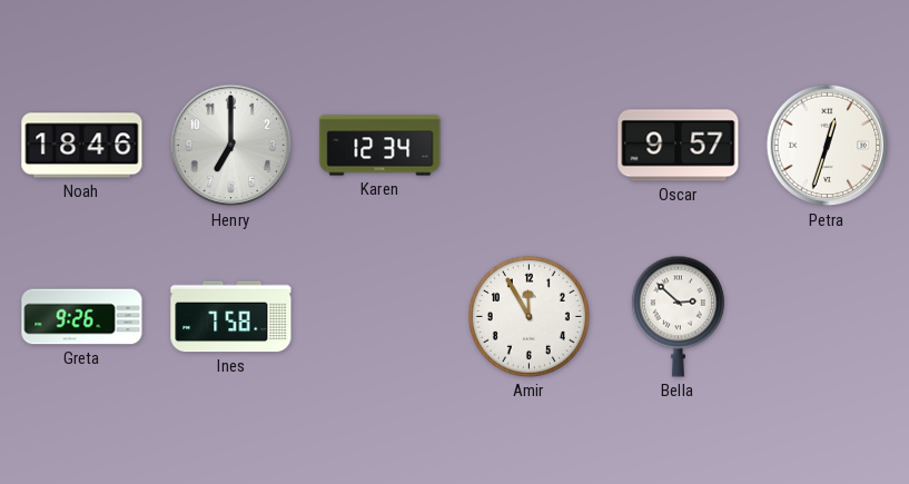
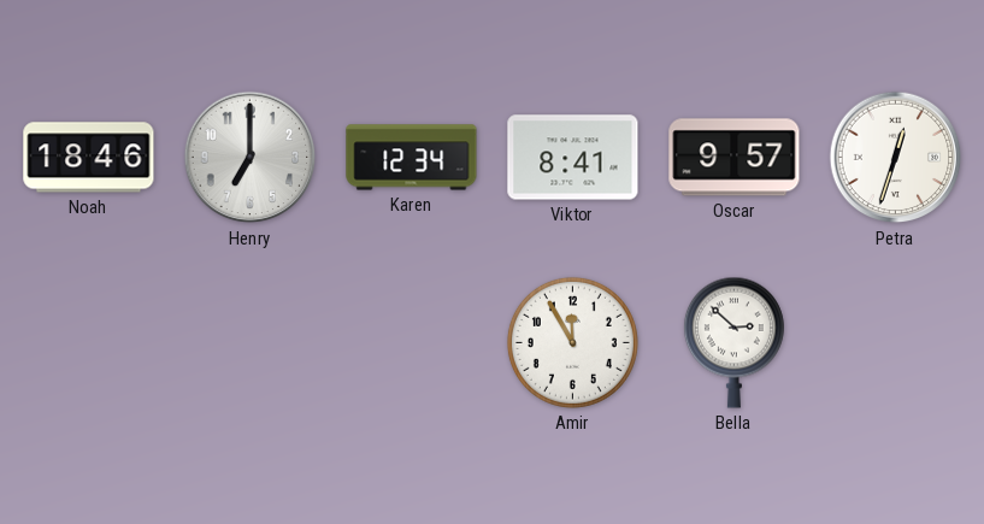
Viktor: none -> 8:41
Greta: 9:26 -> none
Ines: 7:58 -> none
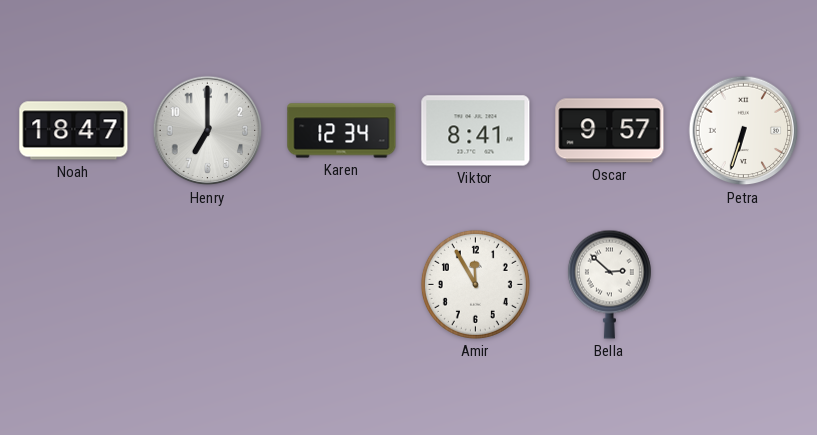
Noah: 18:46 -> 18:47
Petra: 12:33 -> 6:33
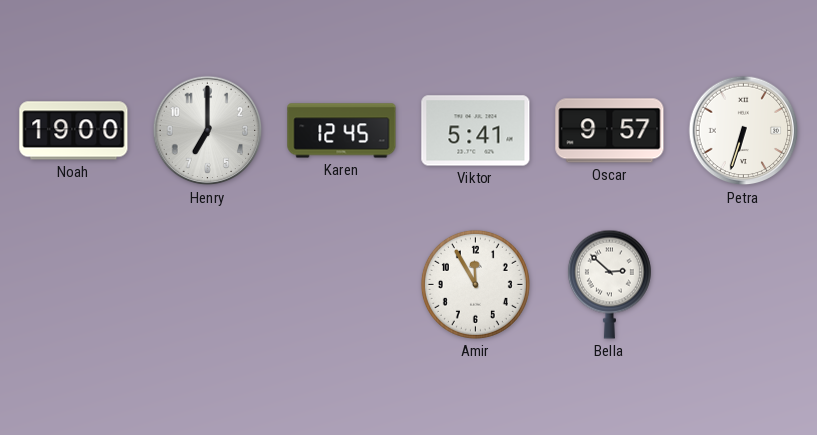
Noah: 18:47 -> 19:00
Karen: 12:34 -> 12:45
Viktor: 8:41 -> 5:41
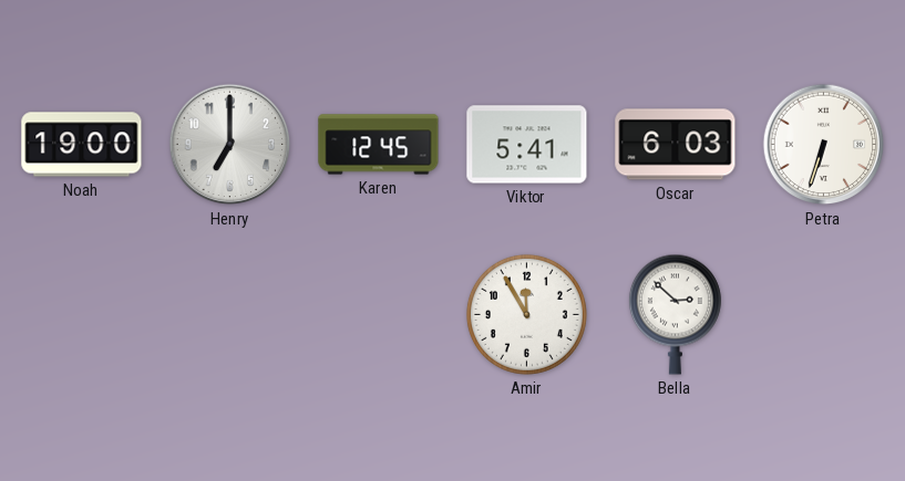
Oscar: 9:57 -> 6:03
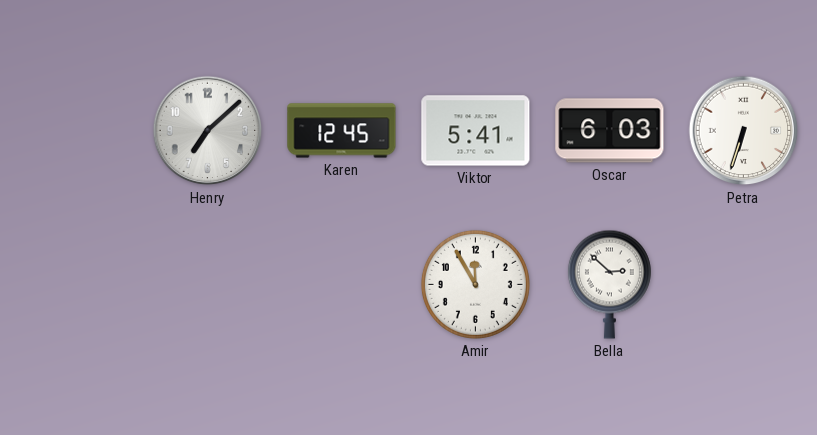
Noah: 19:00 -> none
Henry: 7:00 -> 7:08
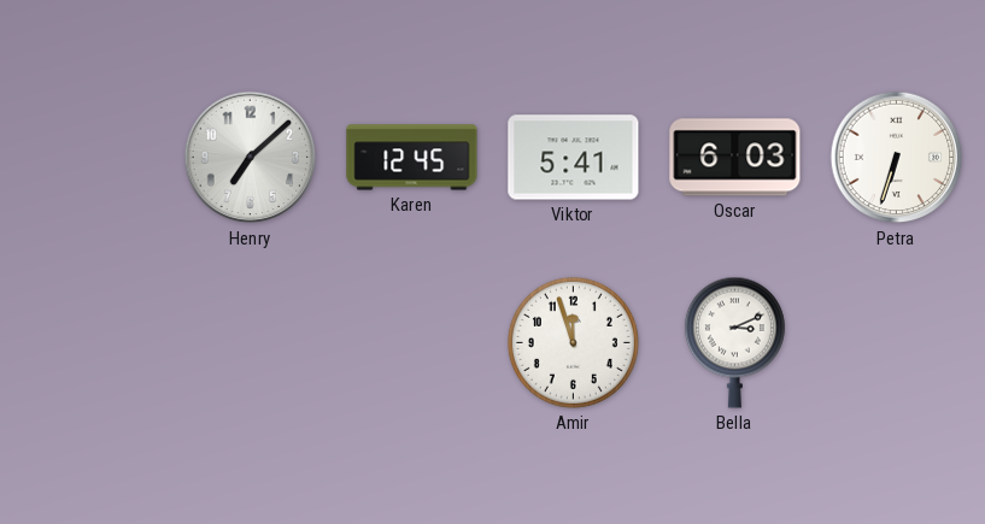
Amir: 11:55 -> 11:57
Bella: 2:52 -> 3:11
